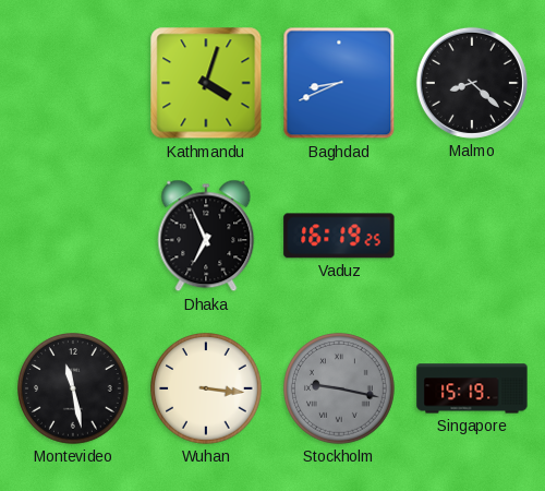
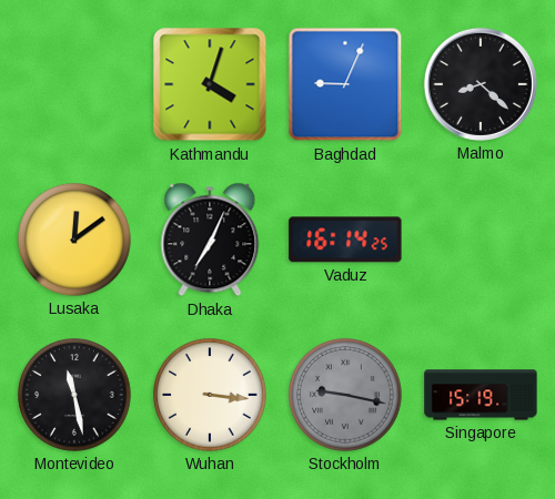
Baghdad: 8:41 -> 9:04
Lusaka: none -> 12:09
Dhaka: 6:56 -> 7:04
Vaduz: 16:19 -> 16:14
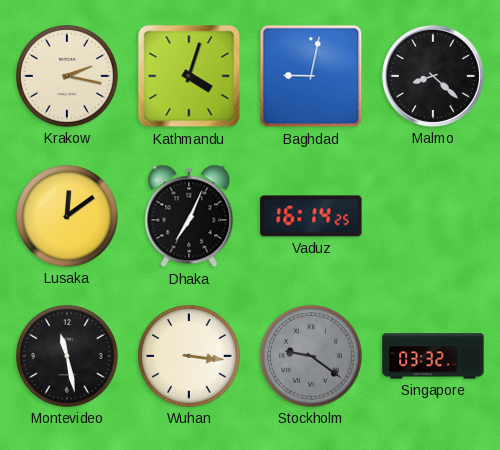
Krakow: none -> 2:17
Baghdad: 9:04 -> 9:02
Stockholm: 9:17 -> 9:21
Singapore: 15:19 -> 03:32
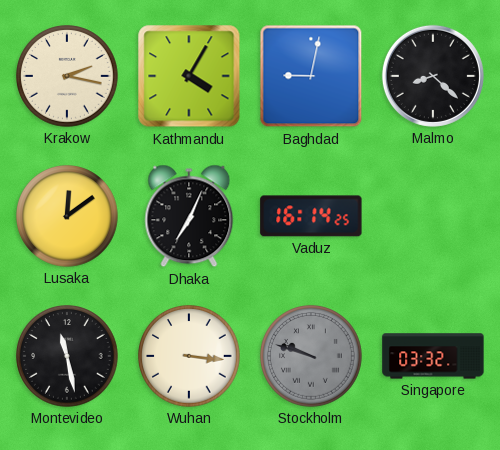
Kathmandu: 4:03 -> 4:05
Stockholm: 9:21 -> 9:48
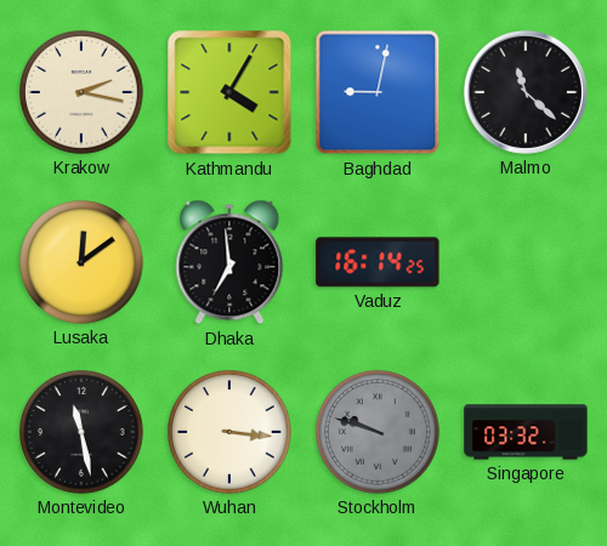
Malmo: 8:22 -> 11:22
Dhaka: 7:04 -> 6:59
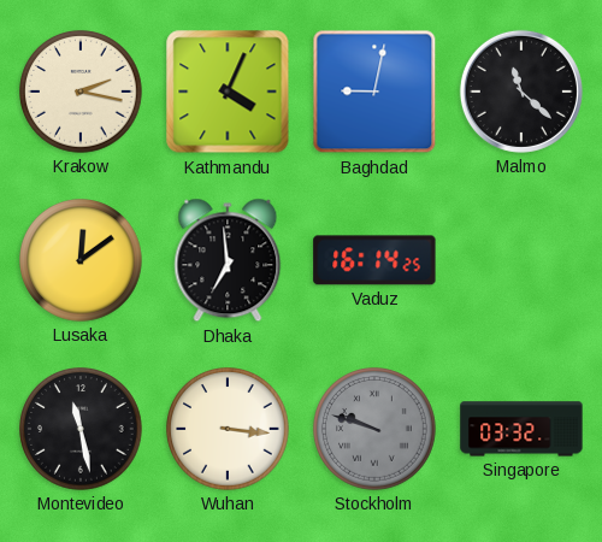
Kathmandu: 4:05 -> 4:04
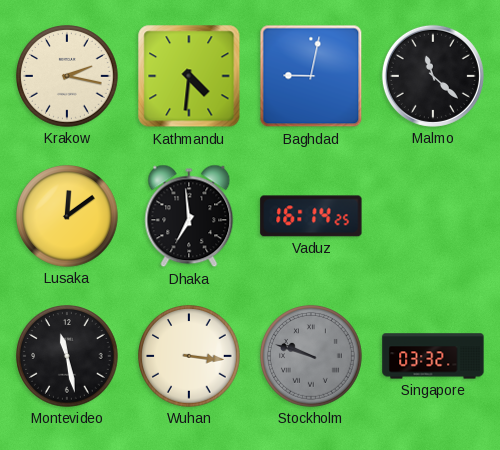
Kathmandu: 4:04 -> 4:31
